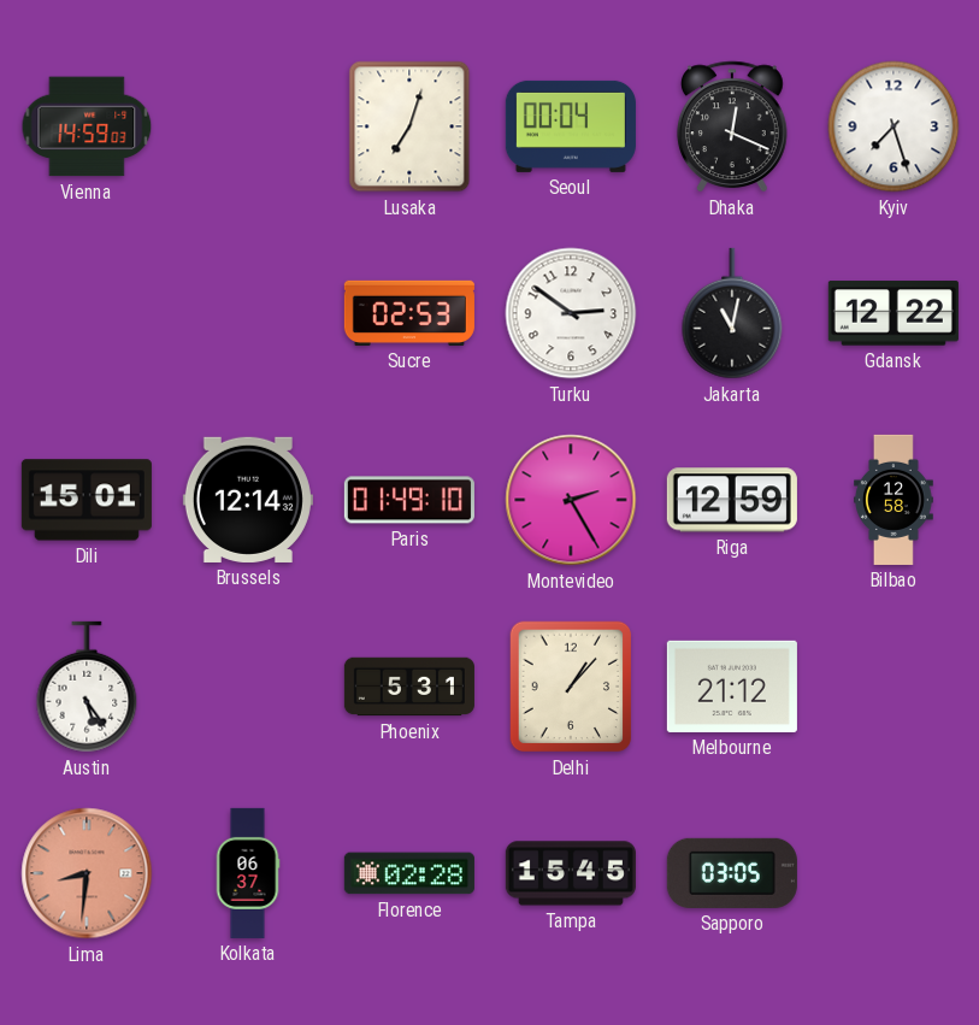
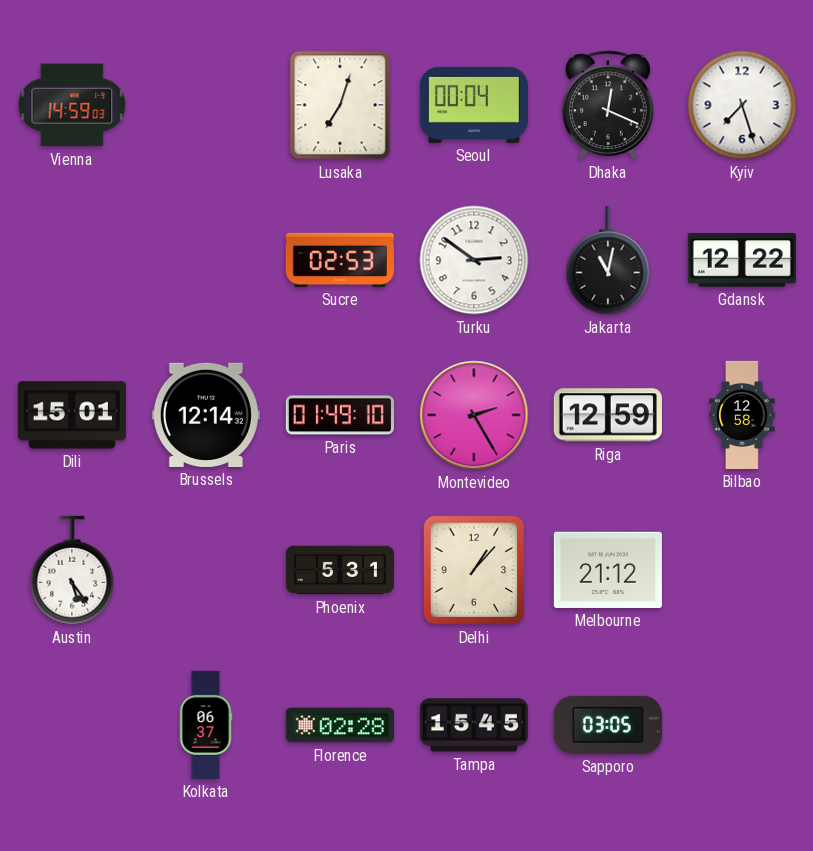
Lima: 8:31 -> none
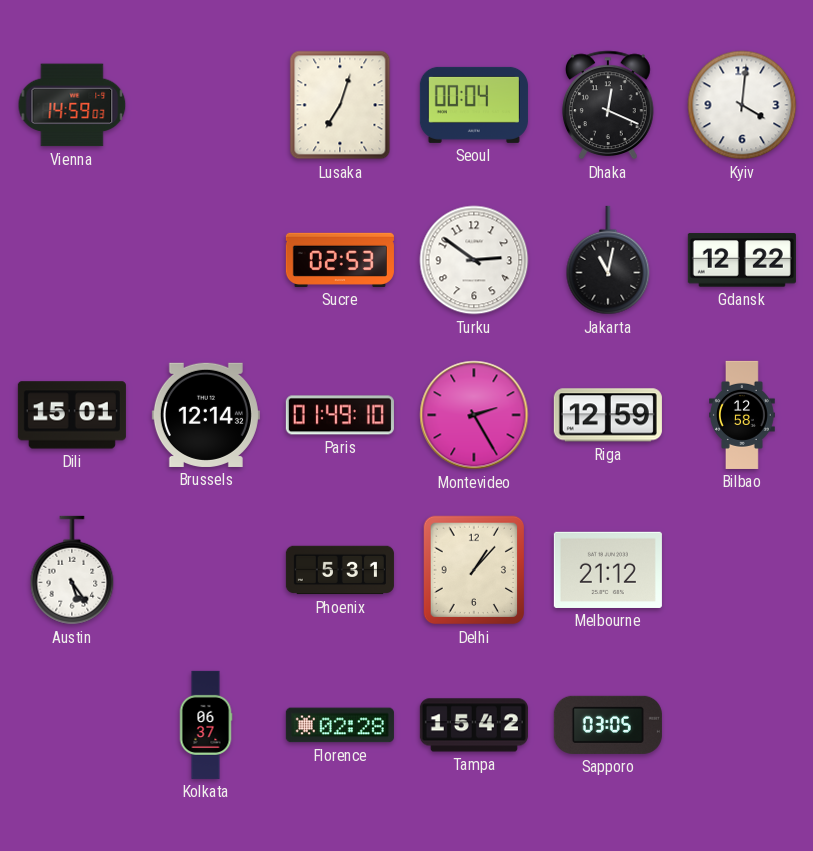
Kyiv: 7:27 -> 4:01
Tampa: 15:45 -> 15:42
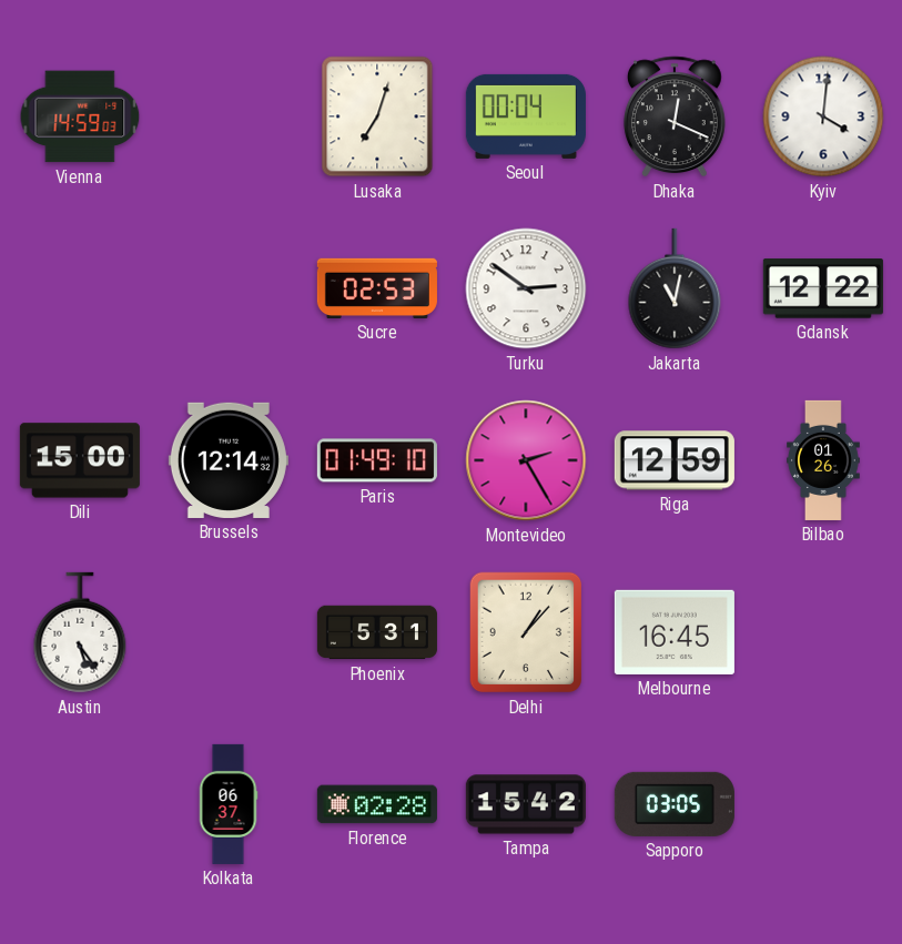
Dili: 15:01 -> 15:00
Bilbao: 12:58 -> 01:26
Melbourne: 21:12 -> 16:45
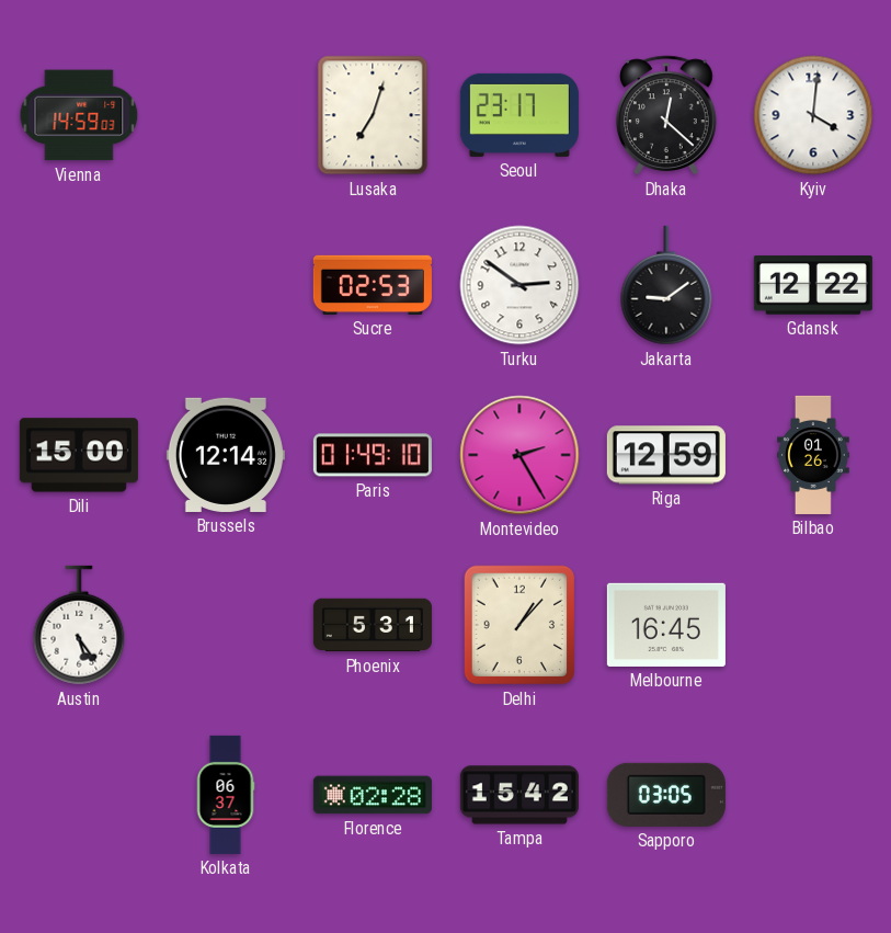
Seoul: 00:04 -> 23:17
Dhaka: 12:19 -> 12:22
Jakarta: 11:02 -> 9:09
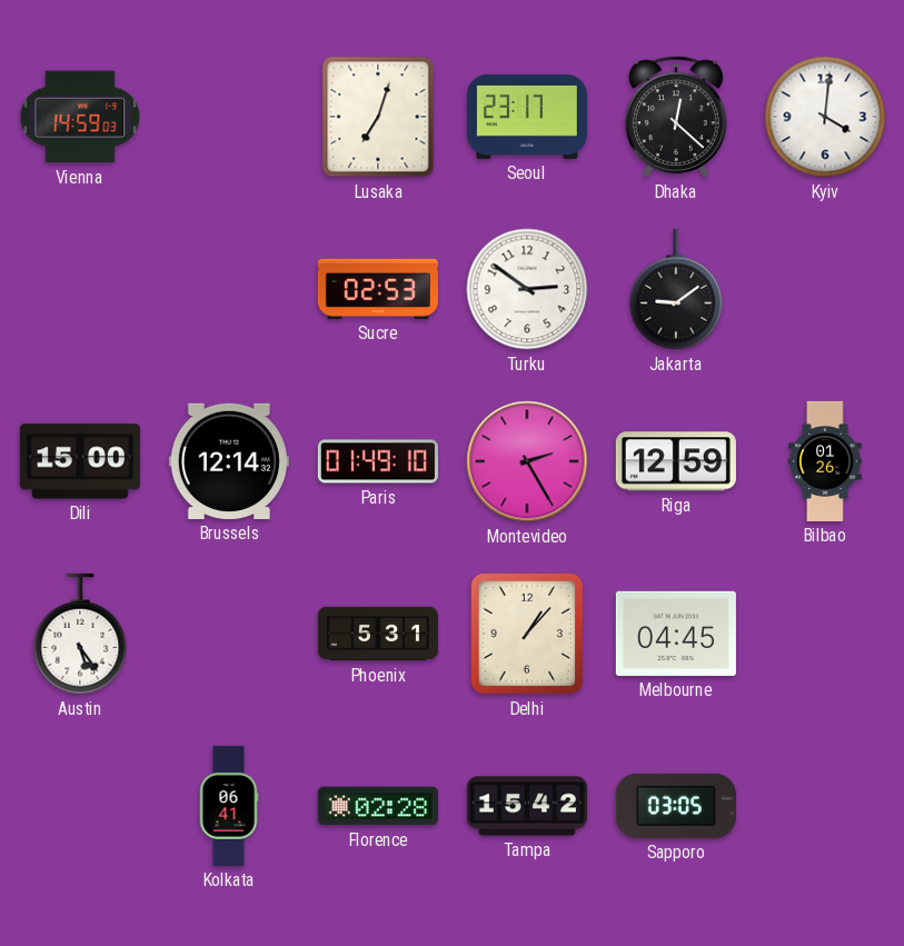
Gdansk: 12:22 -> none
Melbourne: 16:45 -> 04:45
Kolkata: 06:37 -> 06:41
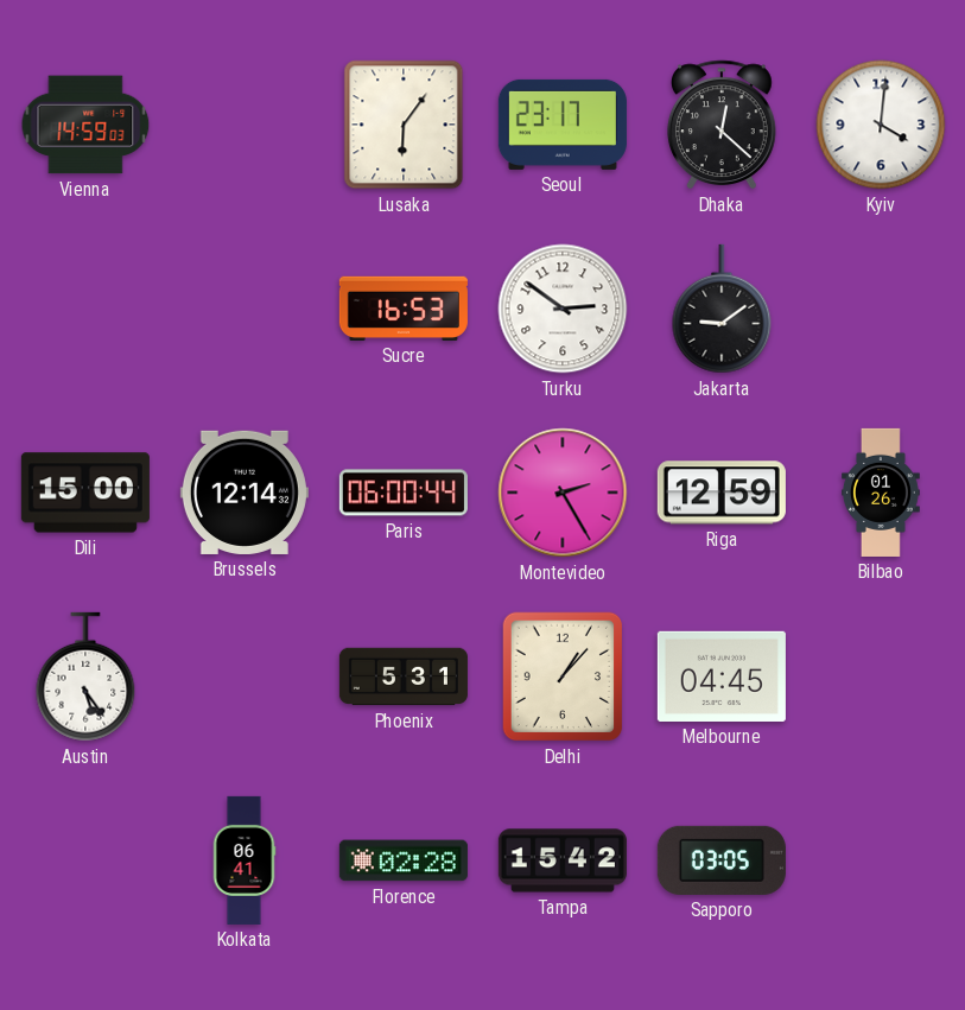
Lusaka: 7:03 -> 6:06
Sucre: 02:53 -> 16:53
Paris: 01:49 -> 06:00
